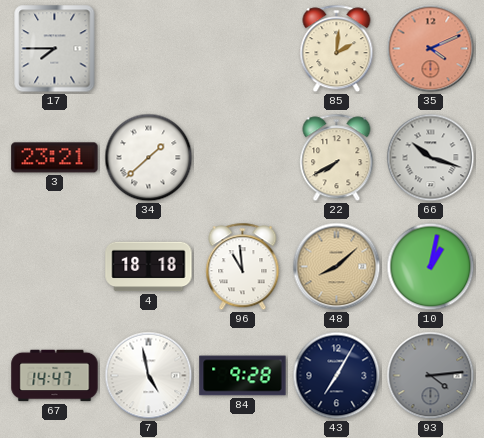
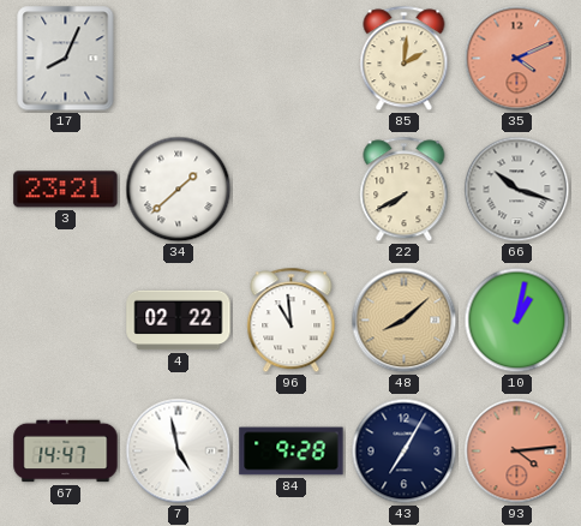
17: 7:45 -> 8:04
4: 18:18 -> 02:22
93 dial: grey -> salmon
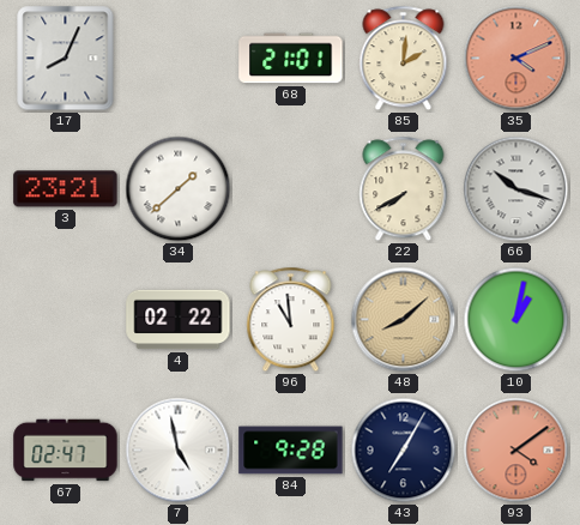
68: none -> 21:01
67: 14:47 -> 02:47
93: 4:14 -> 4:09
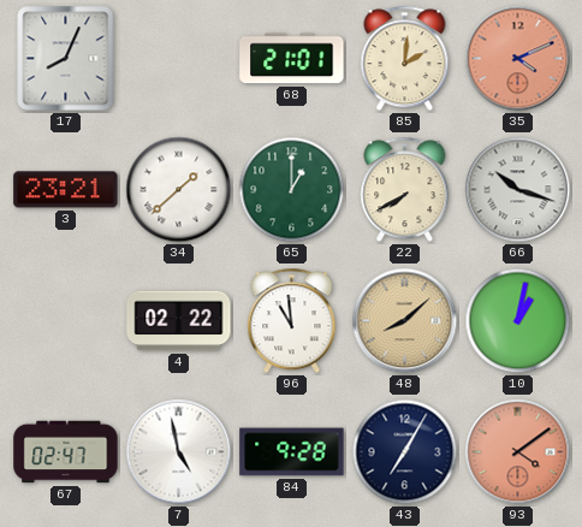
65: none -> 1:00
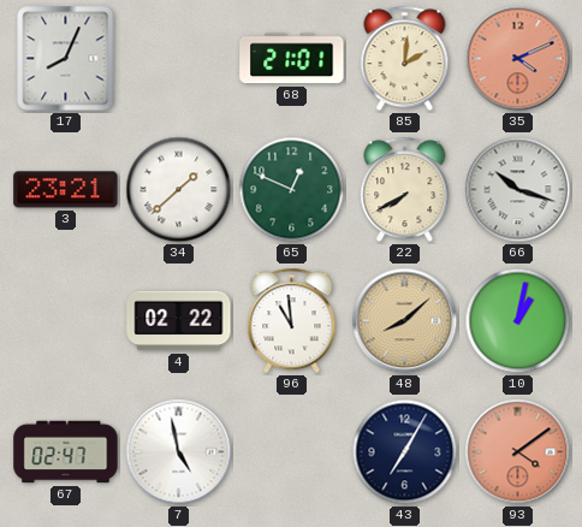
65: 1:00 -> 12:49
84: 9:28 -> none
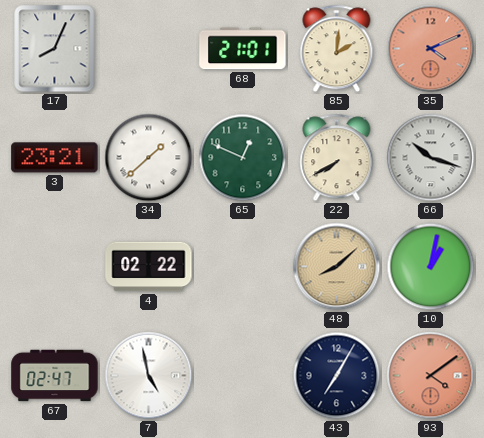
96: 10:59 -> none
